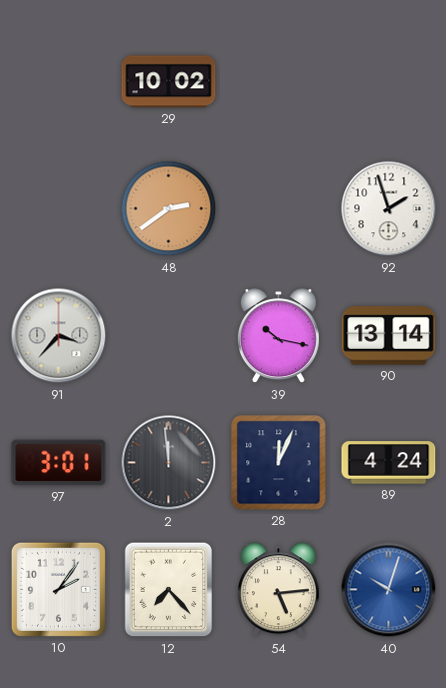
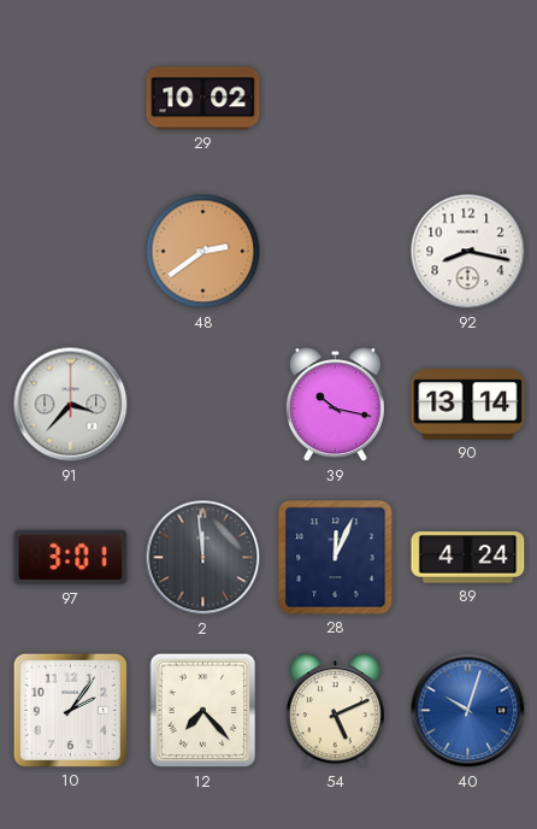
92: 1:57 -> 8:17
54: 5:14 -> 5:11
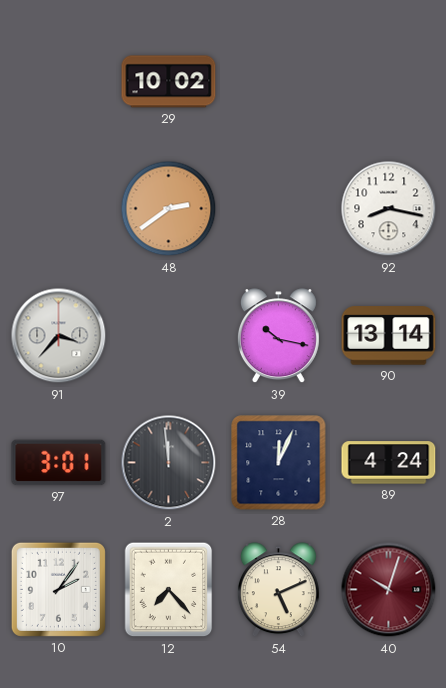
40 dial: blue -> burgundy
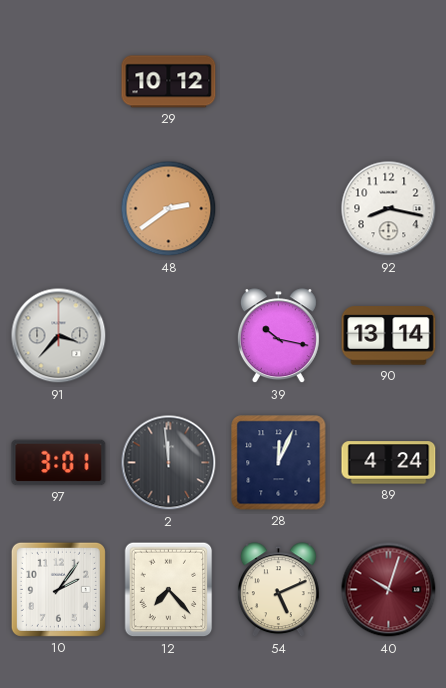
29: 10:02 -> 10:12
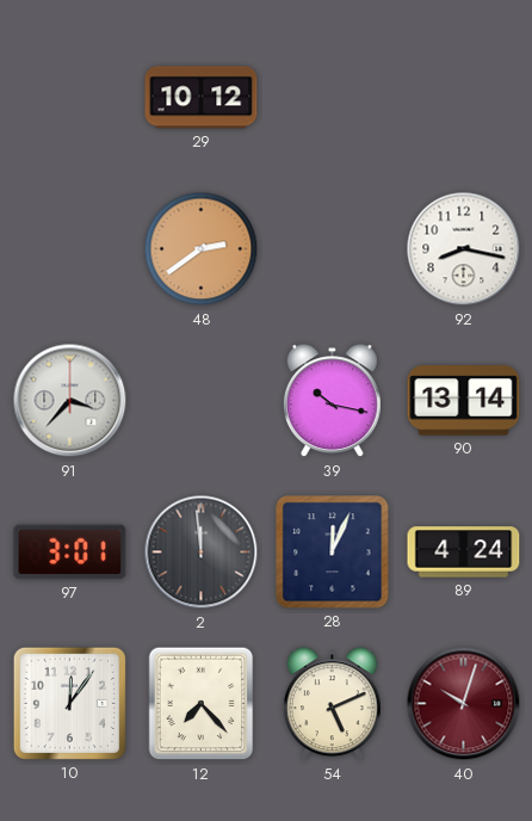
10: 2:06 -> 12:06
